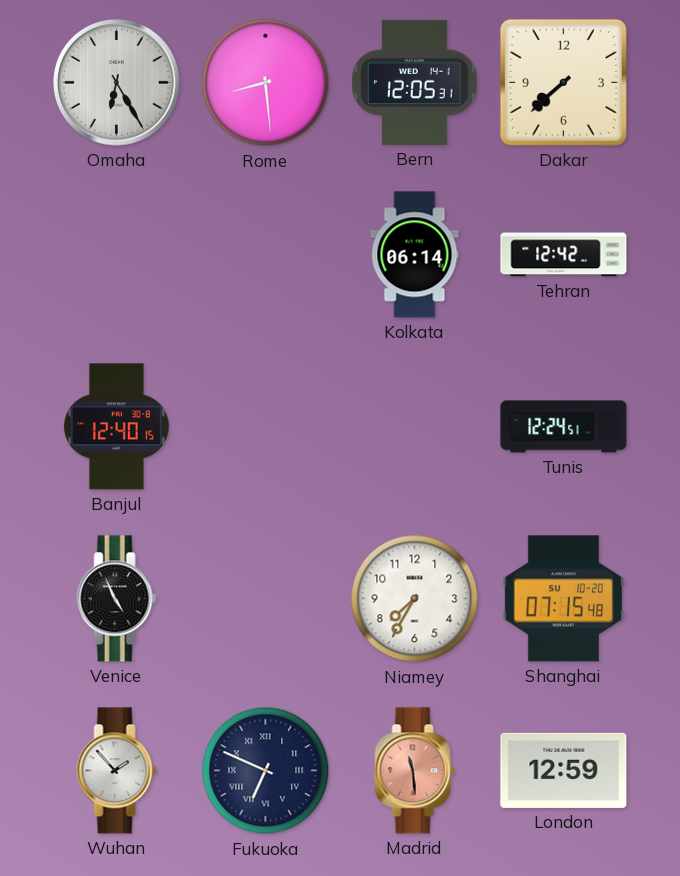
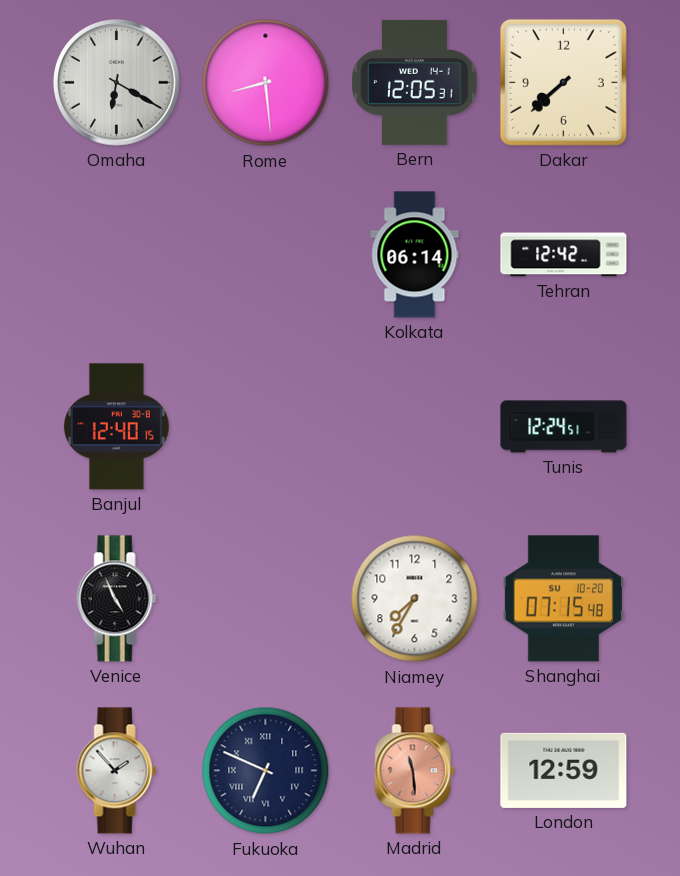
Omaha: 6:25 -> 6:20
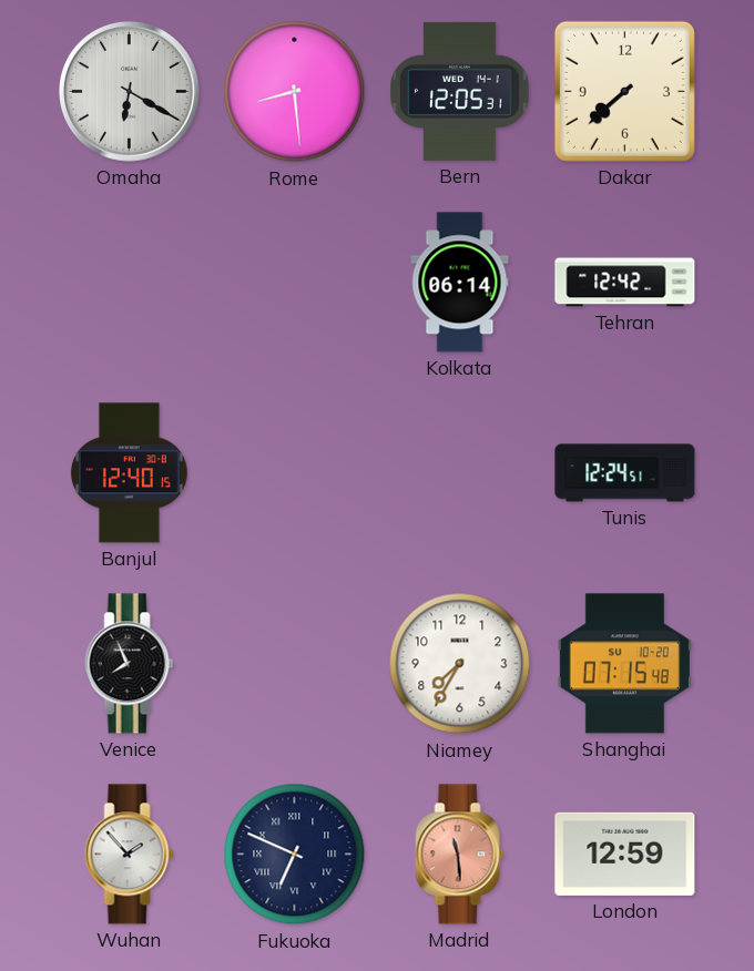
Venice: 4:56 -> 7:56
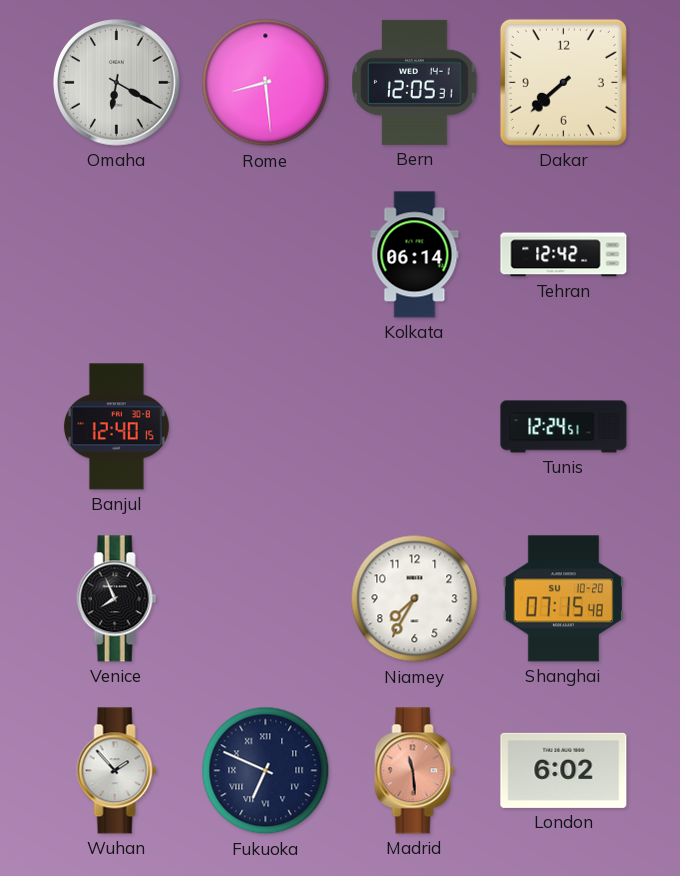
London: 12:59 -> 6:02
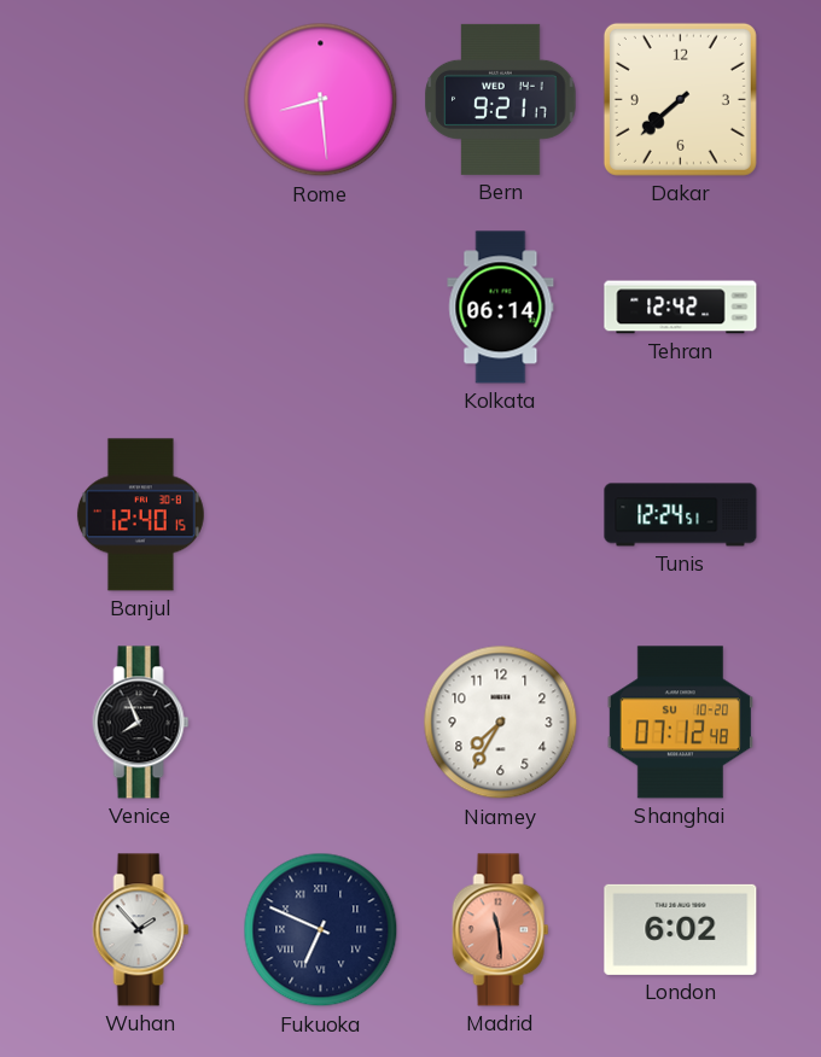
Omaha: 6:20 -> none
Bern: 12:05 -> 9:21
Shanghai: 07:15 -> 07:12
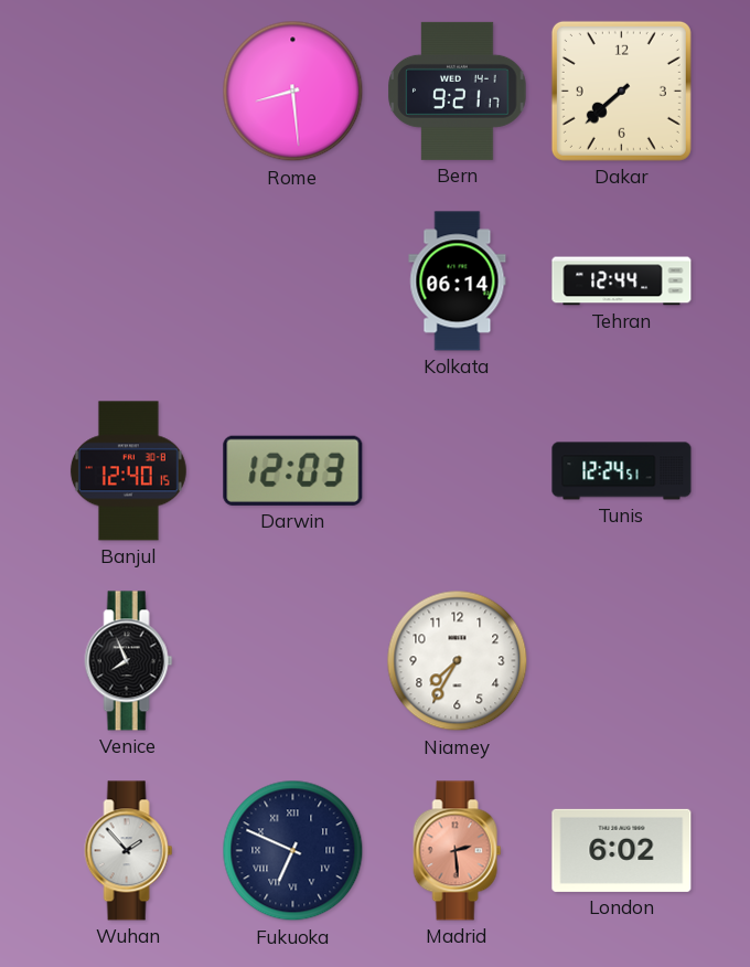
Tehran: 12:42 -> 12:44
Darwin: none -> 12:03
Shanghai: 07:12 -> none
Madrid: 11:29 -> 2:29
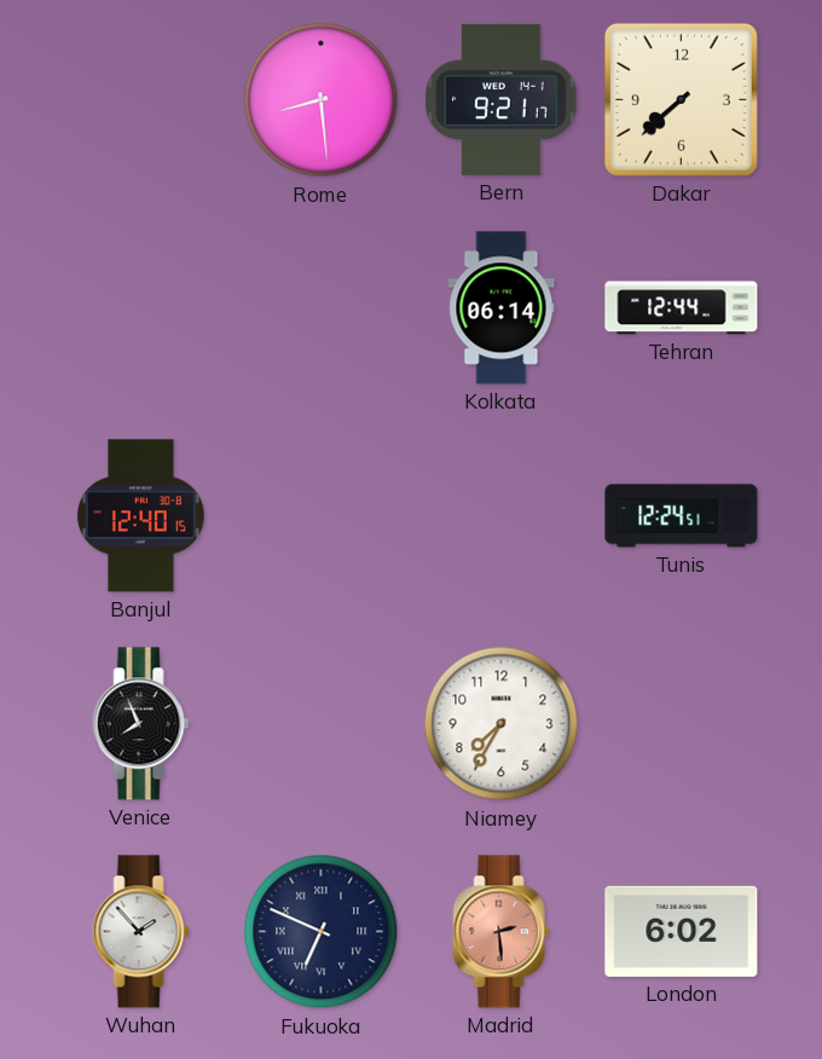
Darwin: 12:03 -> none
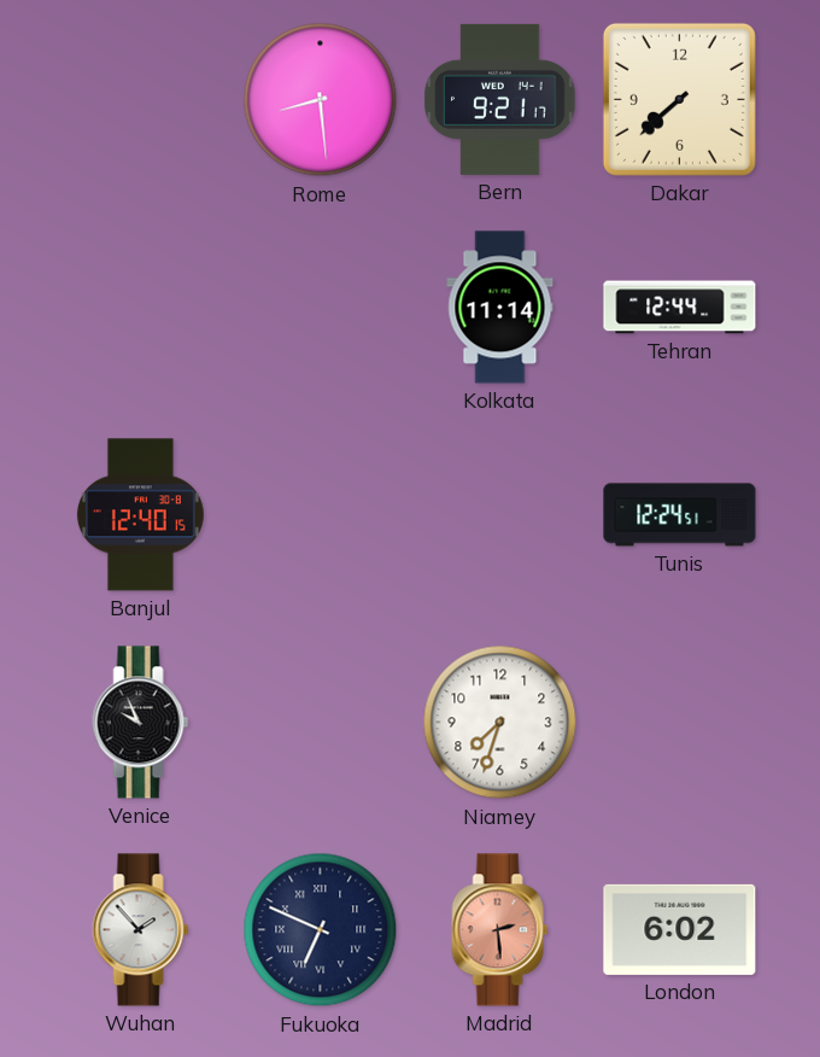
Kolkata: 06:14 -> 11:14
Venice: 7:56 -> 9:56
Niamey: 7:35 -> 7:33
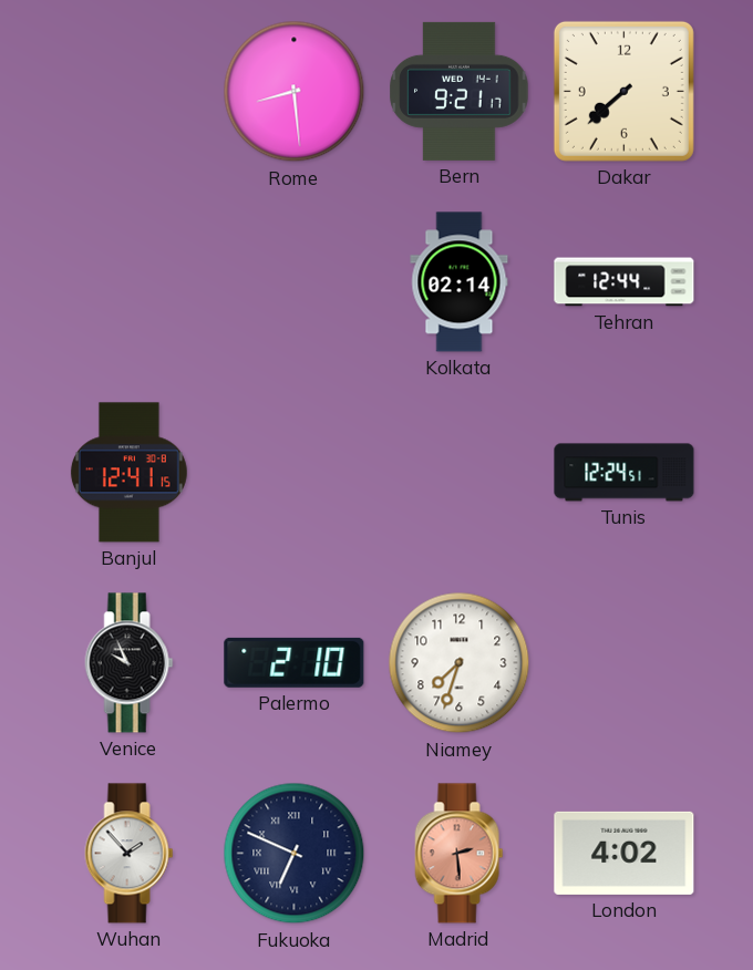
Kolkata: 11:14 -> 02:14
Banjul: 12:40 -> 12:41
Palermo: none -> 2:10
London: 6:02 -> 4:02
